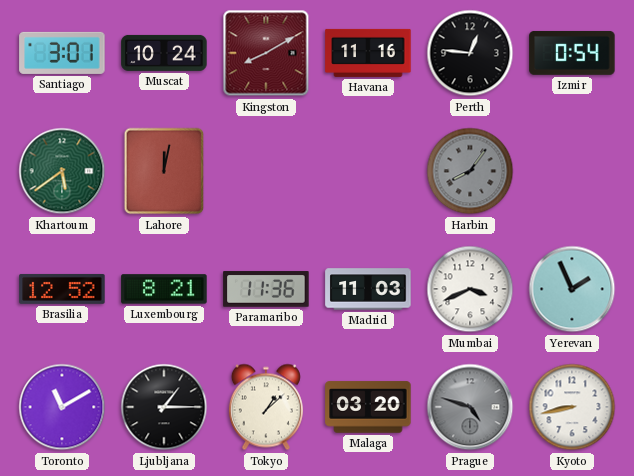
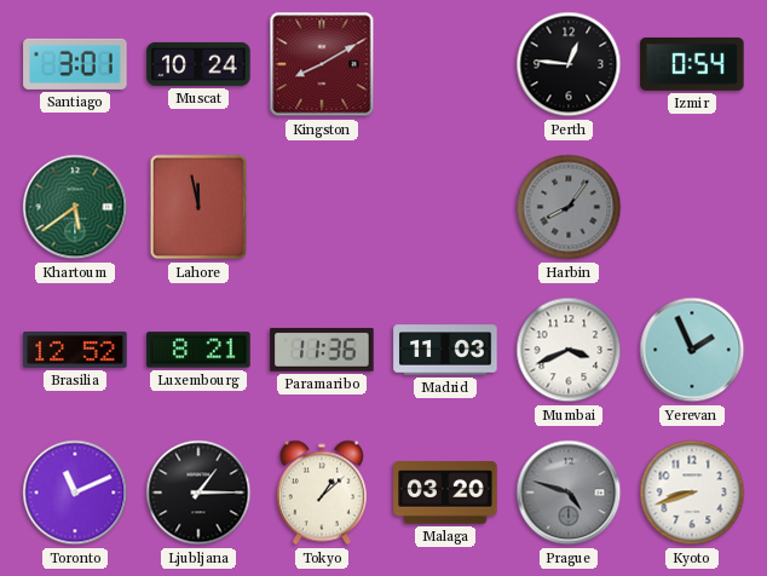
Havana: 11:16 -> none
Lahore: 12:02 -> 11:58
Toronto: 11:10 -> 11:11
Kyoto: 8:43 -> 8:42
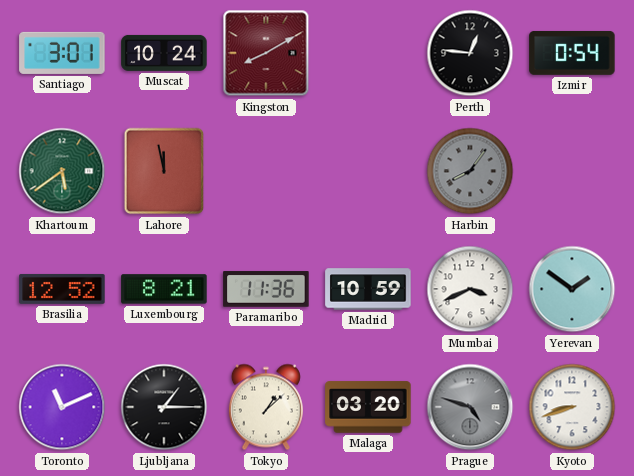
Madrid: 11:03 -> 10:59
Yerevan: 1:56 -> 1:51
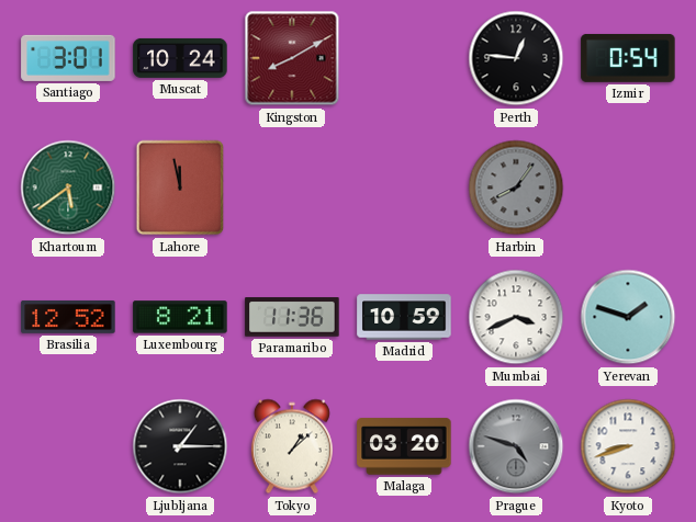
Yerevan: 1:51 -> 1:48
Toronto: 11:11 -> none
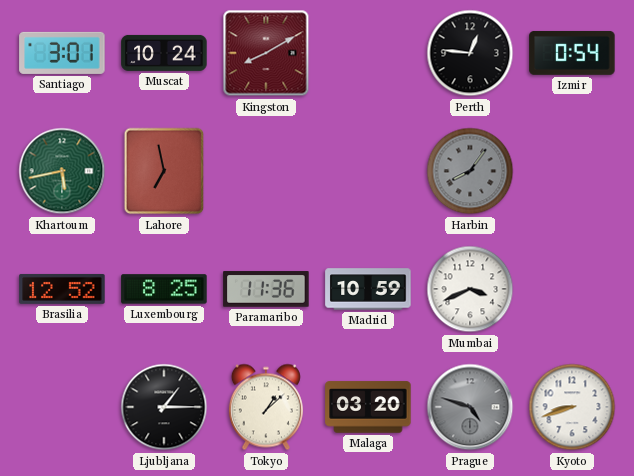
Khartoum: 5:39 -> 5:43
Lahore: 11:58 -> 6:58
Luxembourg: 8:21 -> 8:25
Yerevan: 1:48 -> none
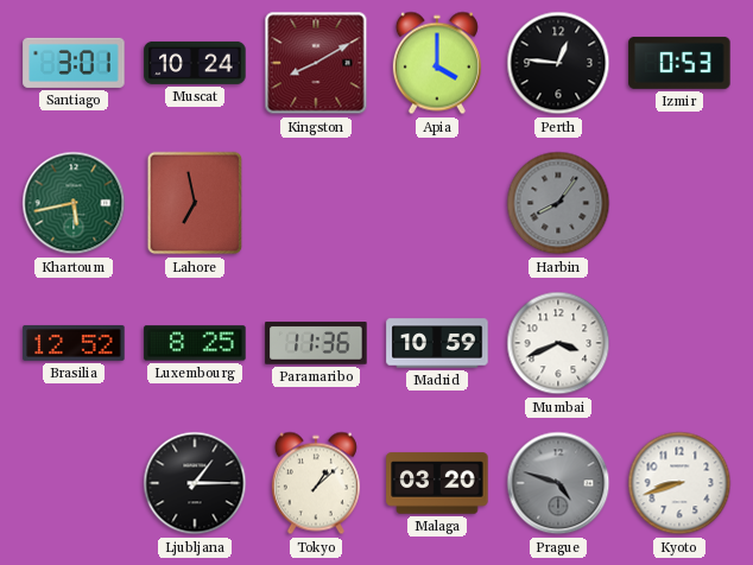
Apia: none -> 4:00
Izmir: 0:54 -> 0:53
